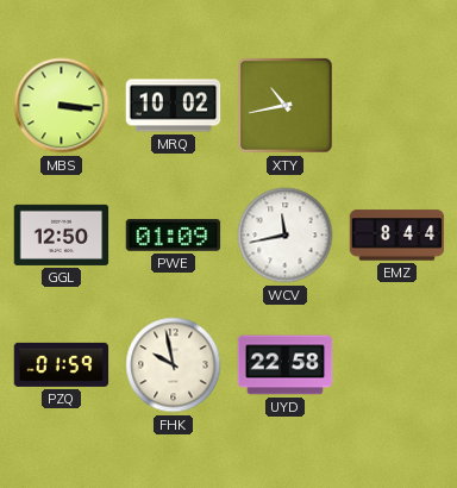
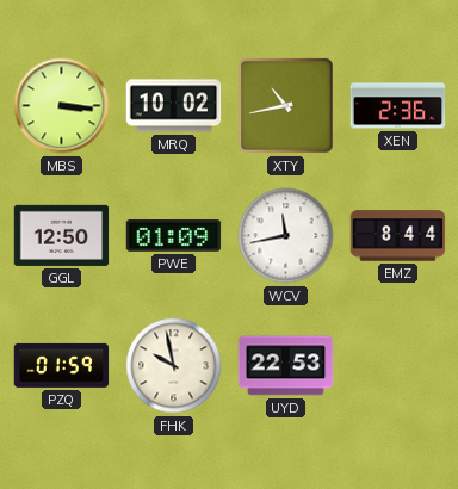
XEN: none -> 2:36
UYD: 22:58 -> 22:53
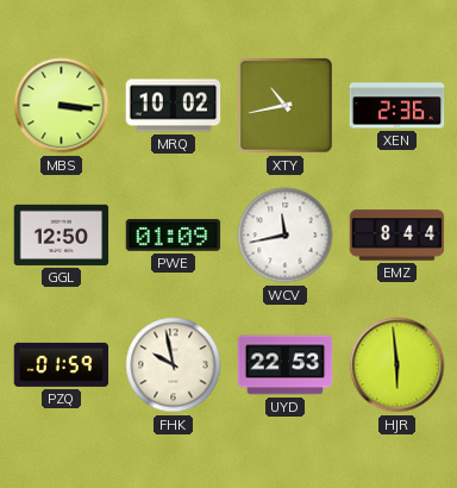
HJR: none -> 5:59
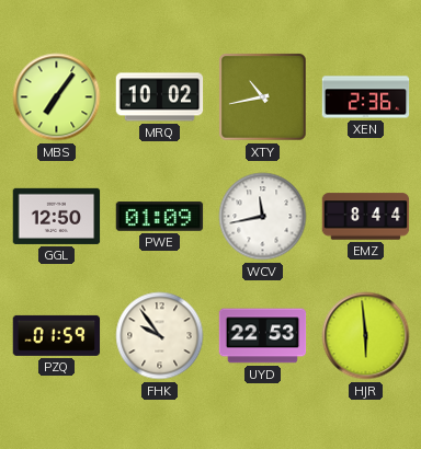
MBS: 3:16 -> 7:06
FHK: 9:58 -> 9:54
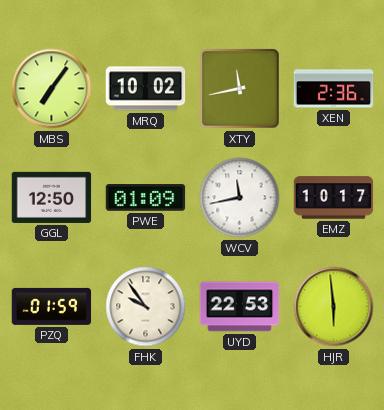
XTY: 10:43 -> 11:43
EMZ: 8:44 -> 10:17
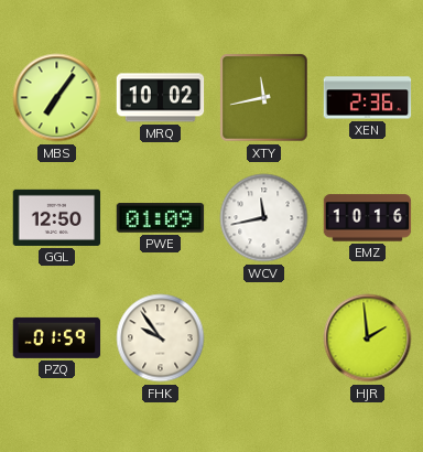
EMZ: 10:17 -> 10:16
UYD: 22:53 -> none
HJR: 5:59 -> 1:59
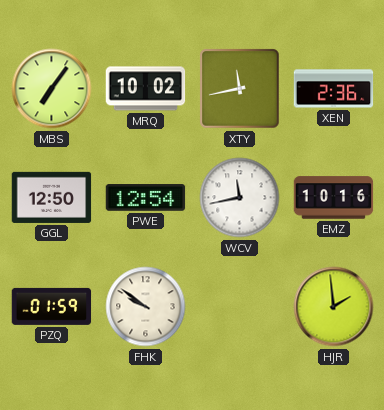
PWE: 01:09 -> 12:54
FHK: 9:54 -> 9:51
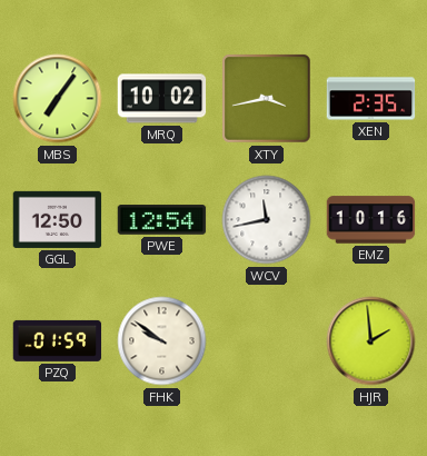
XTY: 11:43 -> 3:43
XEN: 2:36 -> 2:35
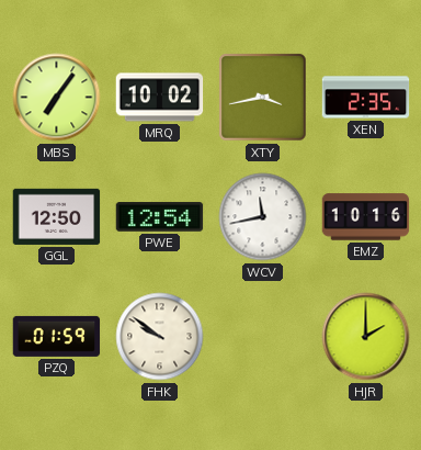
HJR: 1:59 -> 2:00
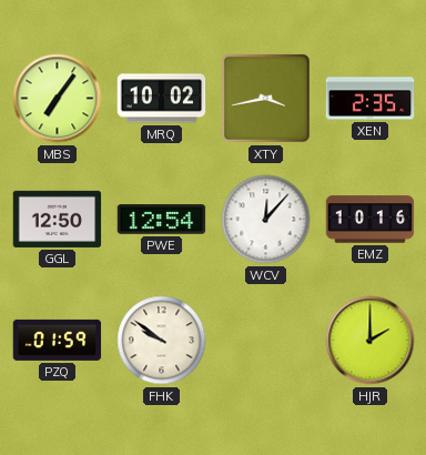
WCV: 11:43 -> 12:07
